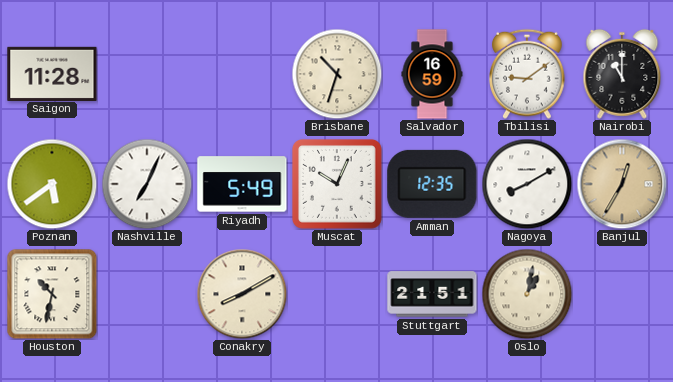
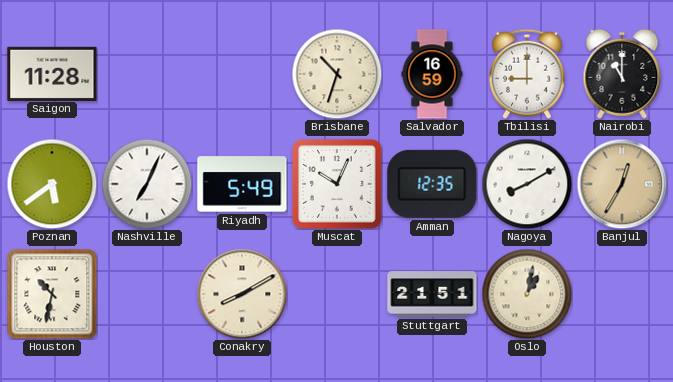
Tbilisi: 9:09 -> 9:00
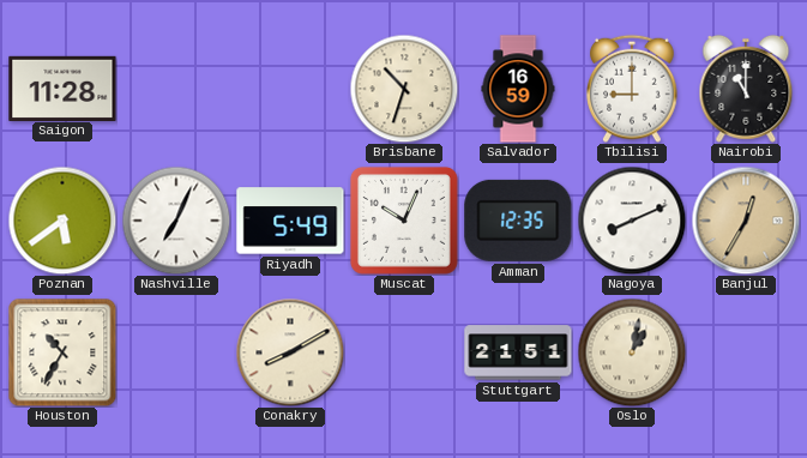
Nagoya: 8:10 -> 8:11
Houston: 10:32 -> 10:35
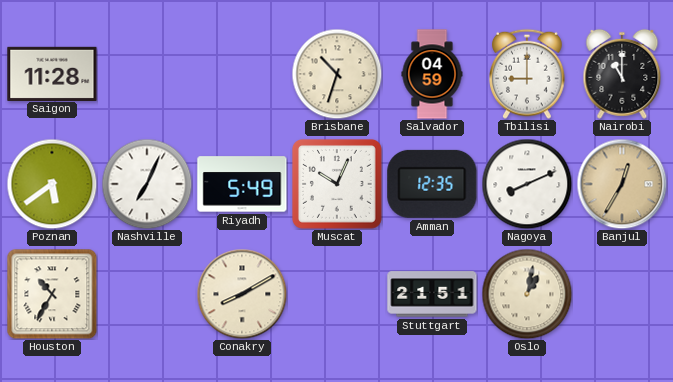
Salvador: 16:59 -> 04:59
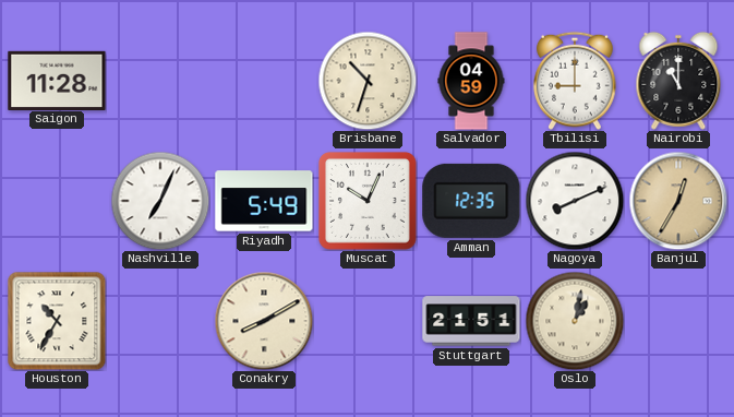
Poznan: 5:39 -> none
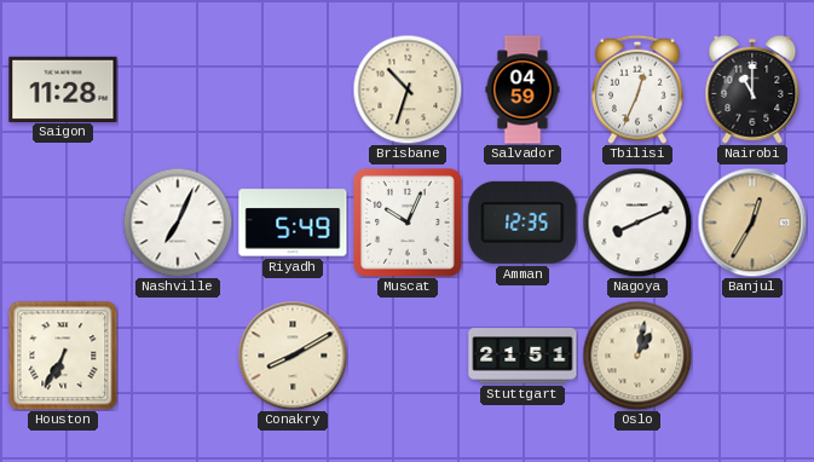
Tbilisi: 9:00 -> 12:34
Houston: 10:35 -> 6:35
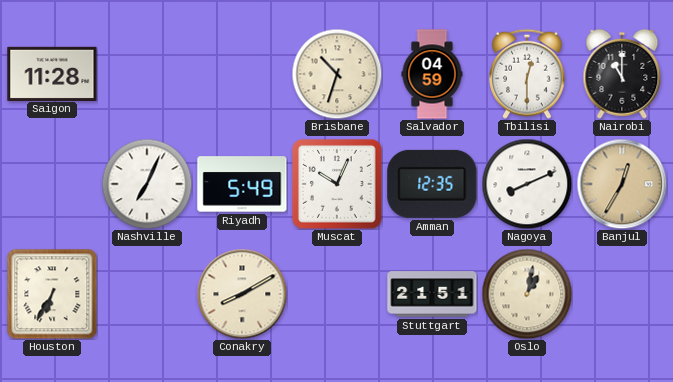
Tbilisi: 12:34 -> 12:30
